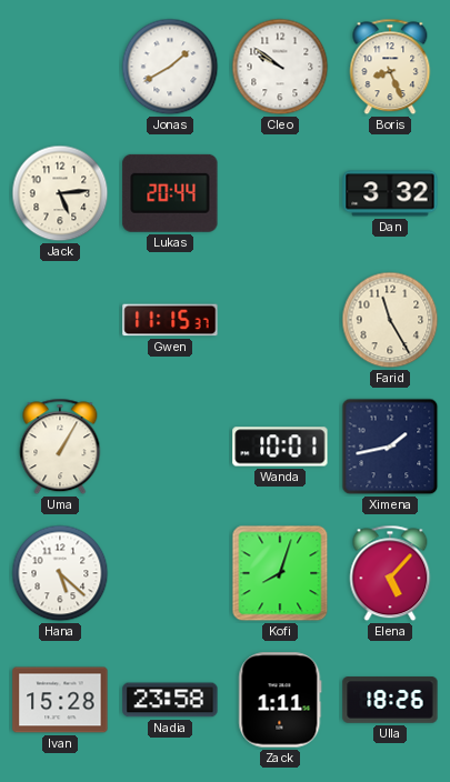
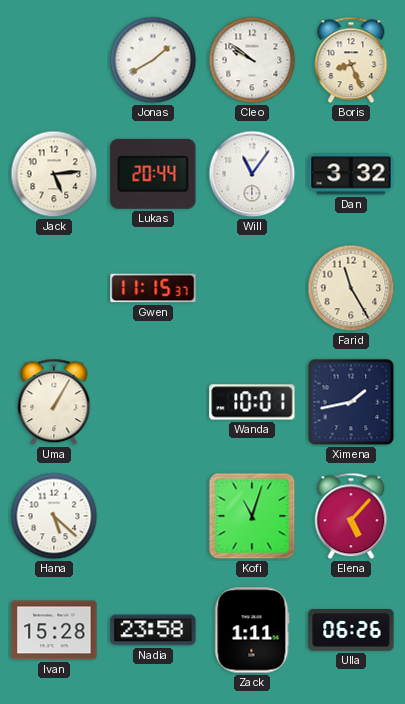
Will: none -> 11:06
Kofi: 8:03 -> 11:03
Ulla: 18:26 -> 06:26
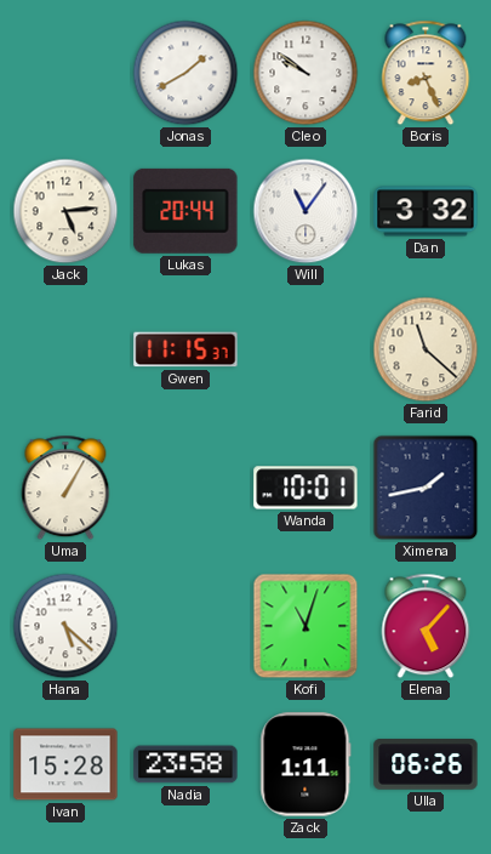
Farid: 11:25 -> 11:22
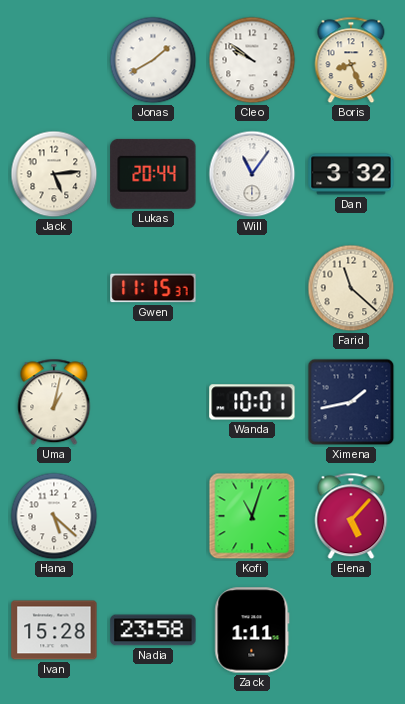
Uma: 1:05 -> 1:02
Ulla: 06:26 -> none
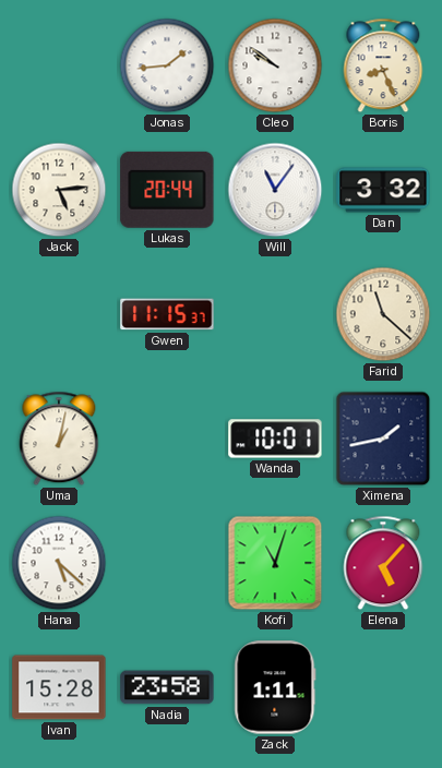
Jonas: 1:40 -> 1:44
